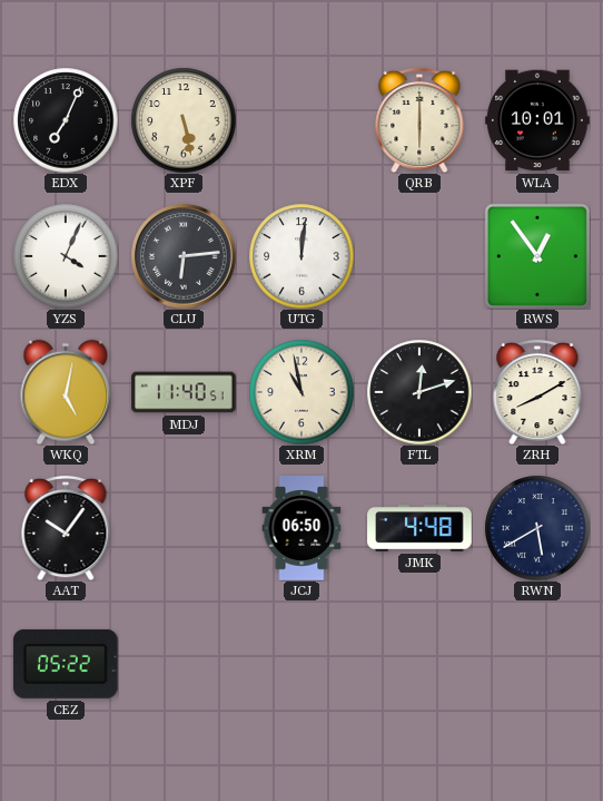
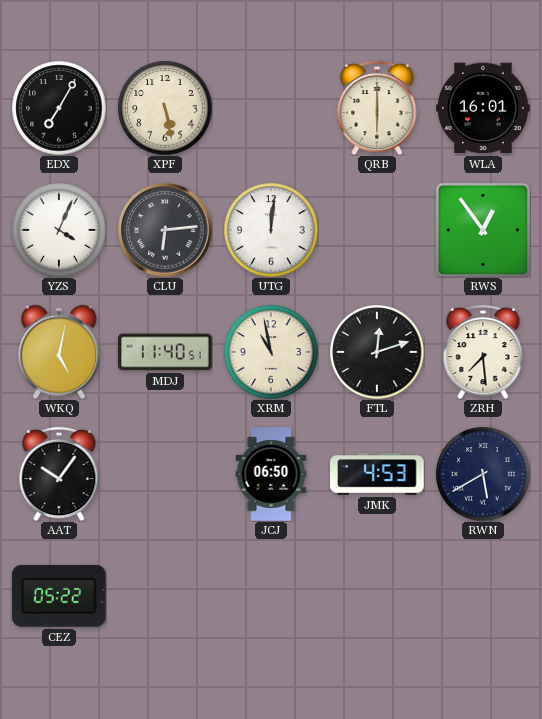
EDX: 7:04 -> 7:05
WLA: 10:01 -> 16:01
ZRH: 8:10 -> 7:29
JMK: 4:48 -> 4:53
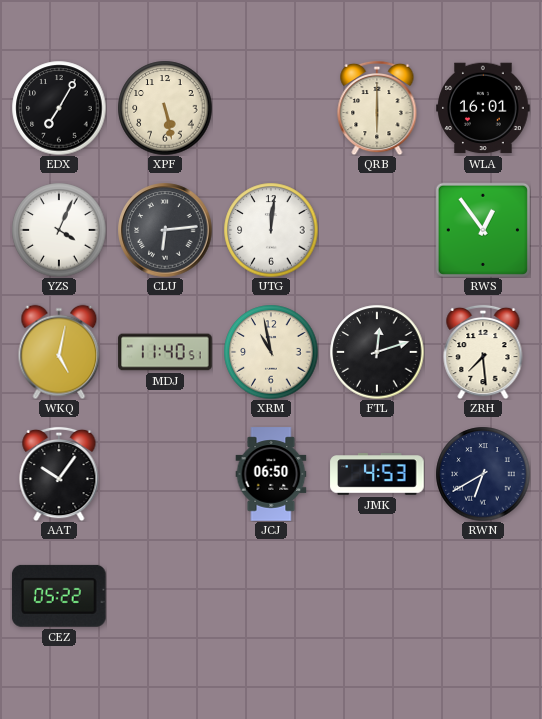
RWN: 5:40 -> 6:40
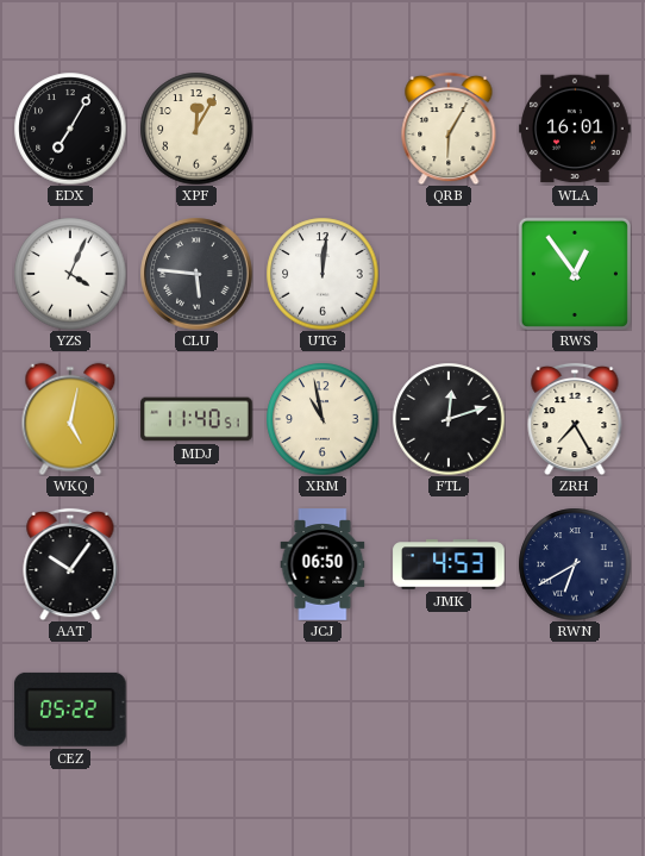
XPF: 5:28 -> 12:05
QRB: 6:00 -> 6:05
CLU: 6:14 -> 5:46
ZRH: 7:29 -> 7:25
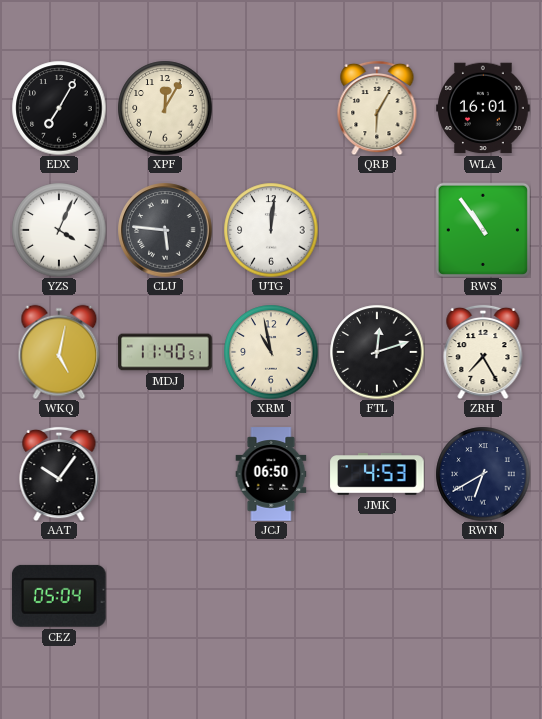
RWS: 12:54 -> 10:54
CEZ: 05:22 -> 05:04
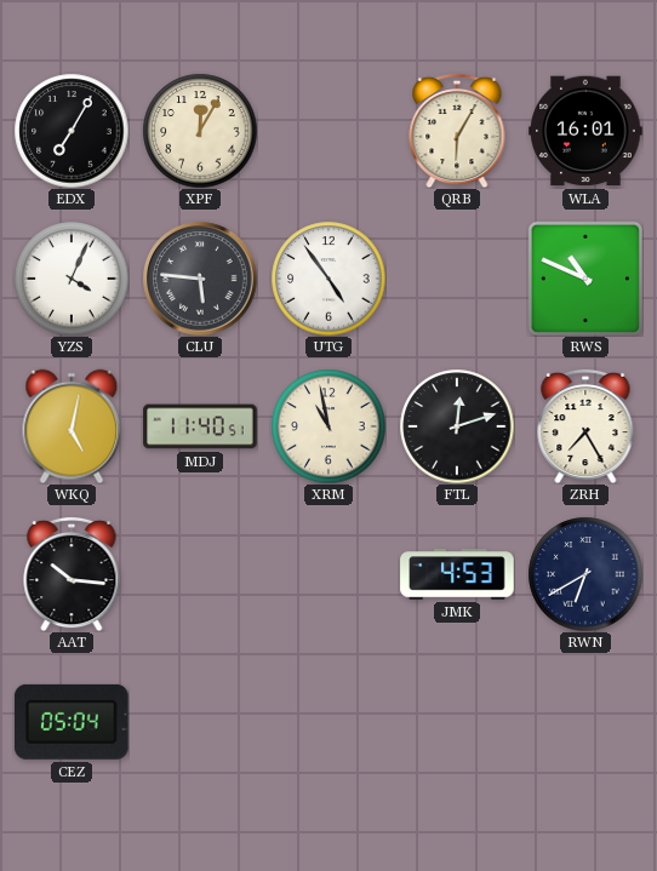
UTG: 12:01 -> 4:54
RWS: 10:54 -> 10:49
AAT: 10:06 -> 10:16
JCJ: 06:50 -> none
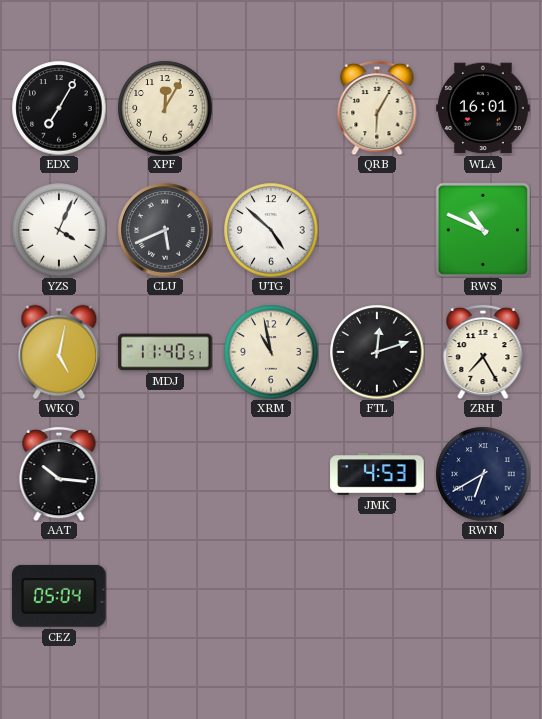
CLU: 5:46 -> 5:41
UTG: 4:54 -> 4:52
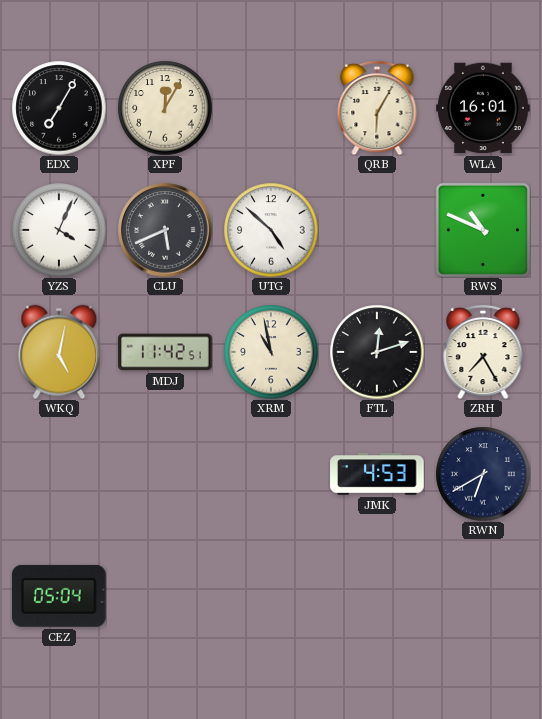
MDJ: 11:40 -> 11:42
AAT: 10:16 -> none
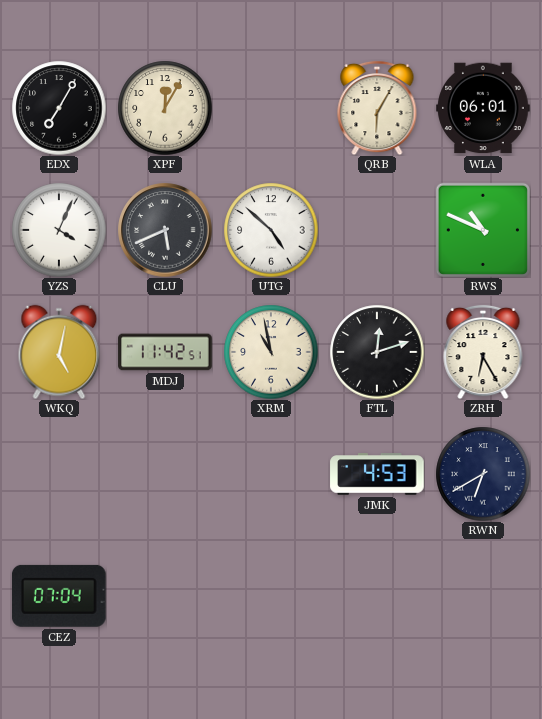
WLA: 16:01 -> 06:01
ZRH: 7:25 -> 6:25
CEZ: 05:04 -> 07:04
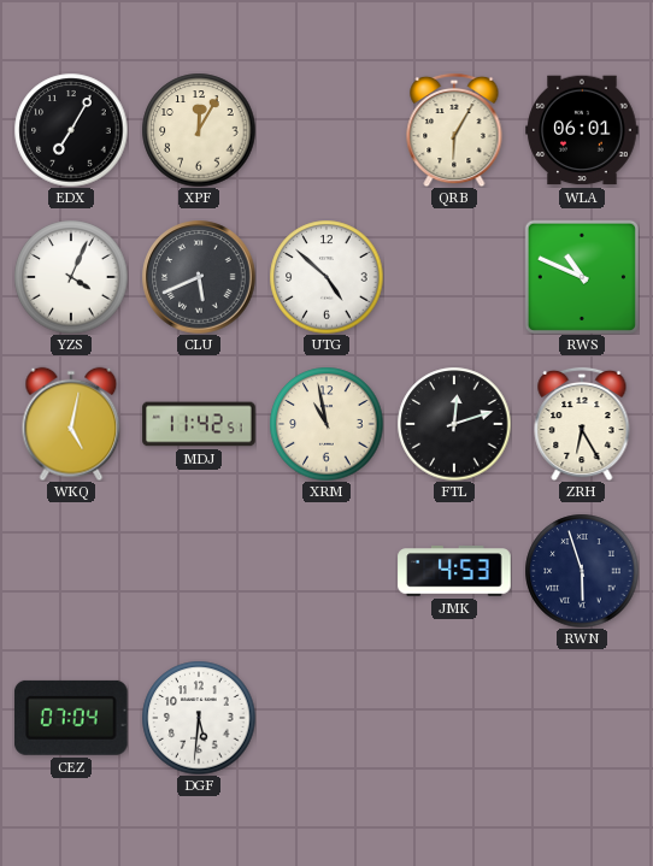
RWN: 6:40 -> 5:57
DGF: none -> 5:31
